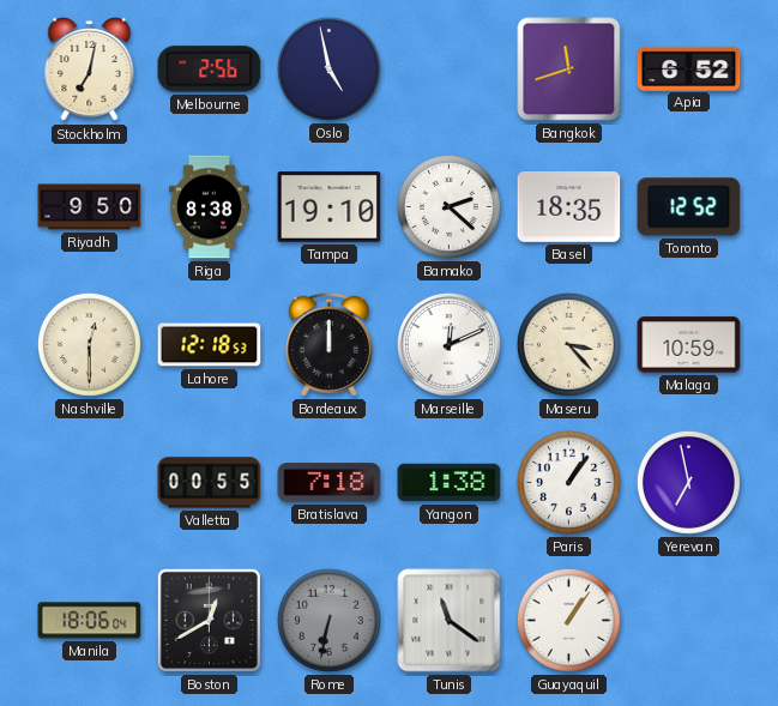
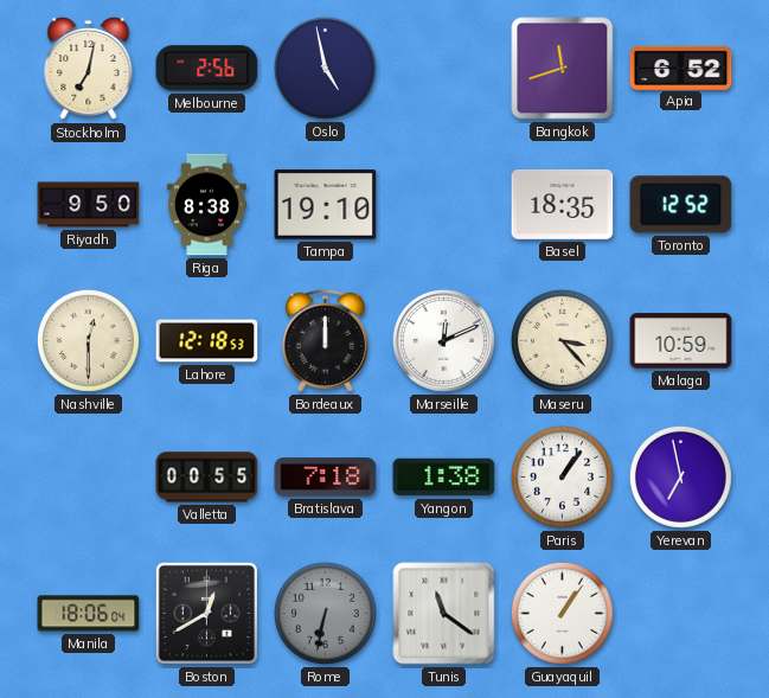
Bamako: 2:22 -> none
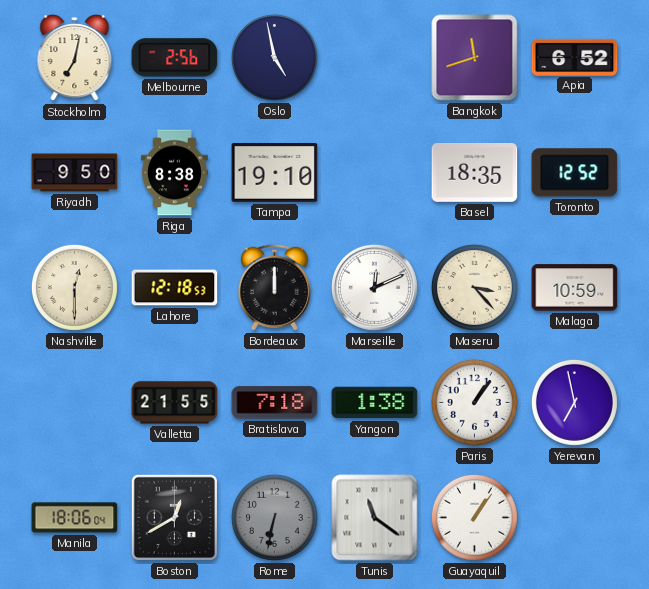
Valletta: 00:55 -> 21:55
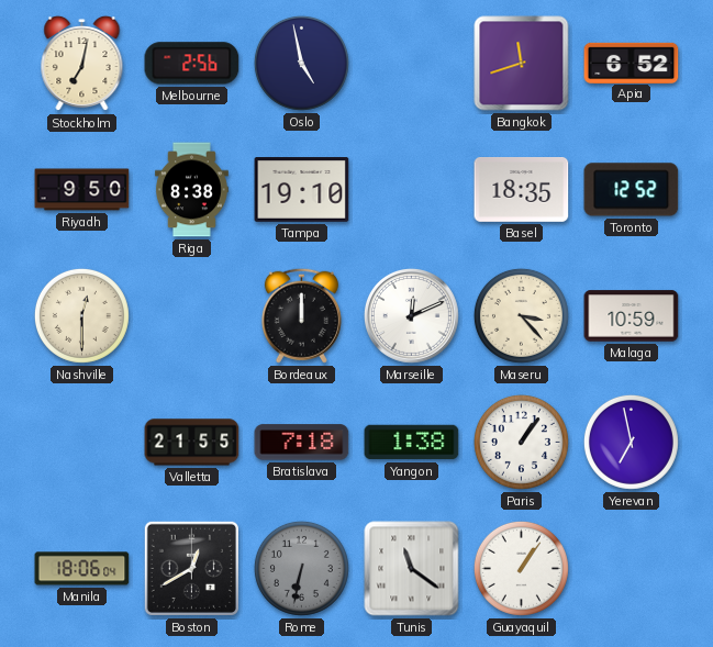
Lahore: 12:18 -> none
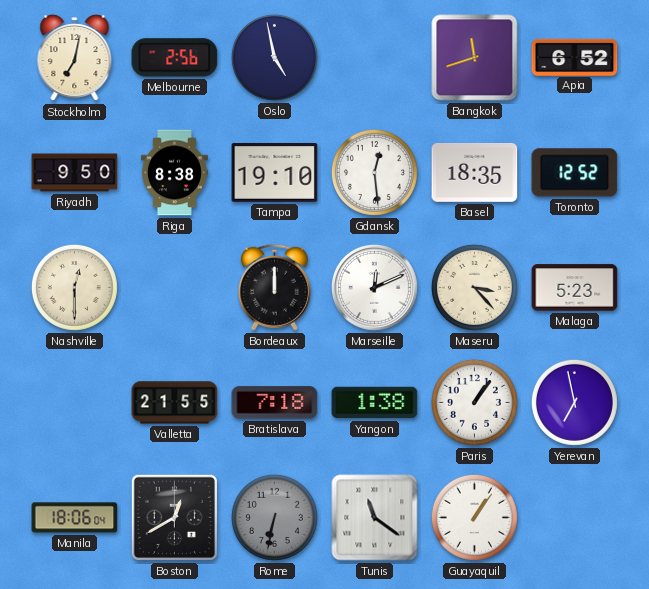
Gdansk: none -> 12:29
Malaga: 10:59 -> 5:23
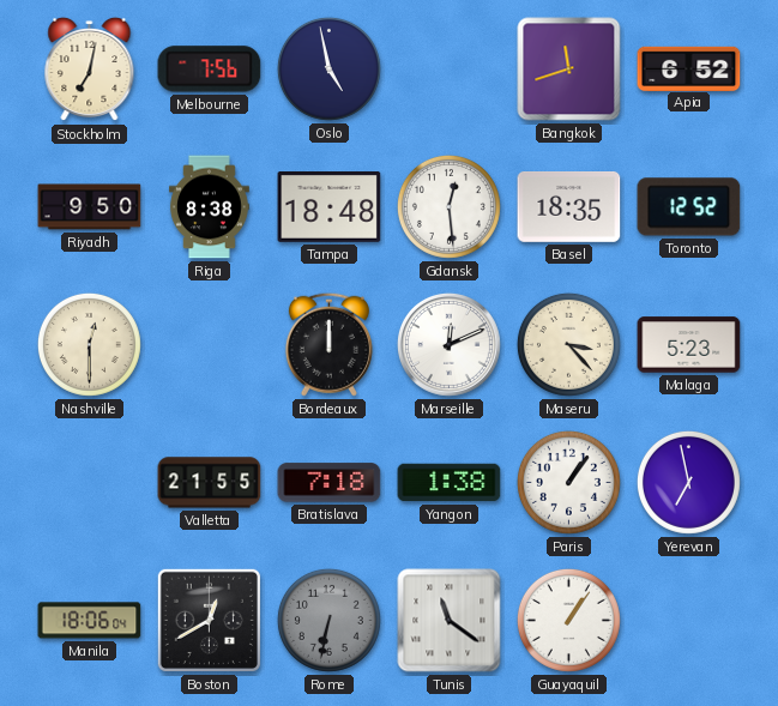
Melbourne: 2:56 -> 7:56
Tampa: 19:10 -> 18:48
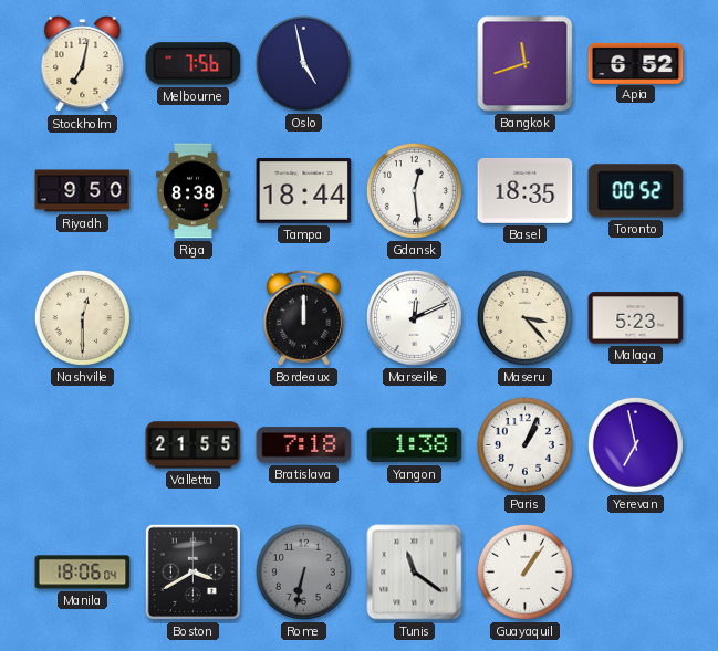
Tampa: 18:48 -> 18:44
Toronto: 12:52 -> 00:52
Paris: 1:06 -> 1:04
Boston: 12:40 -> 3:40
